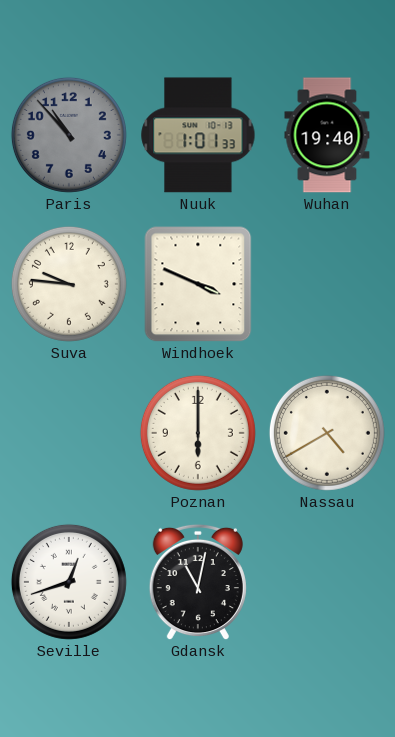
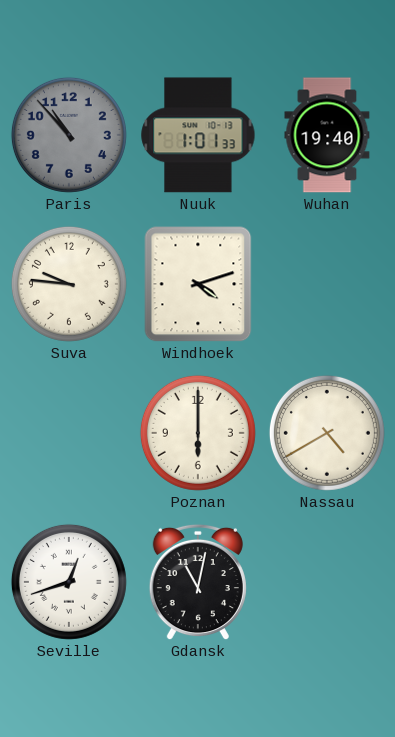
Windhoek: 3:49 -> 4:12
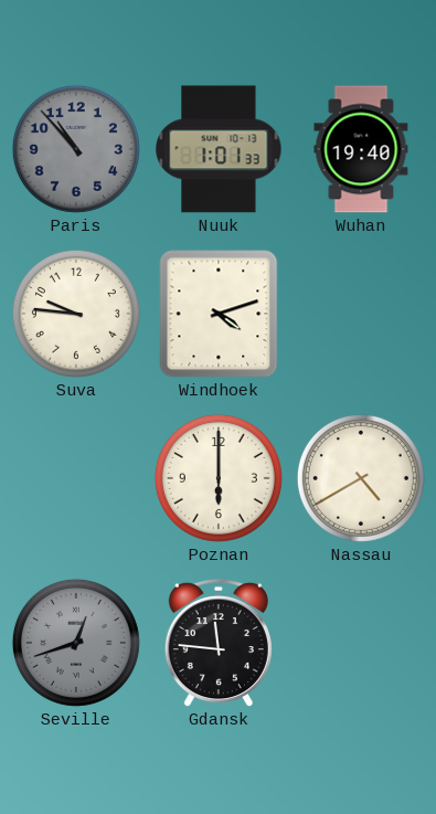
Seville dial: white -> grey
Gdansk: 11:02 -> 11:46
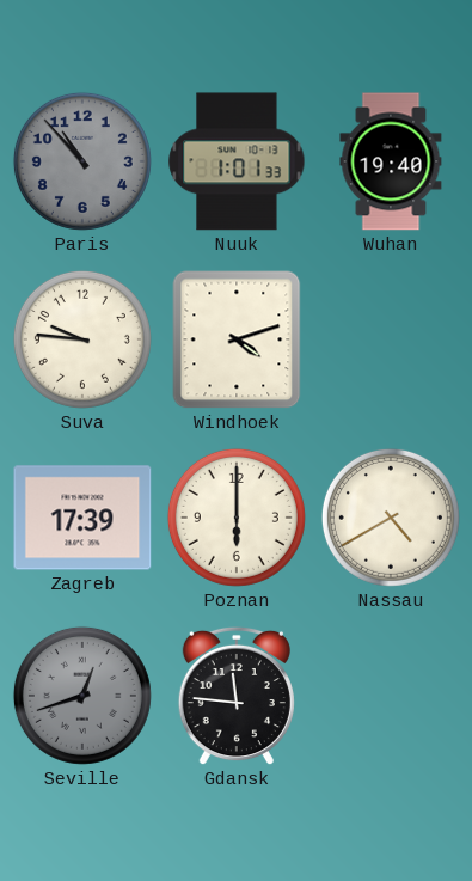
Zagreb: none -> 17:39
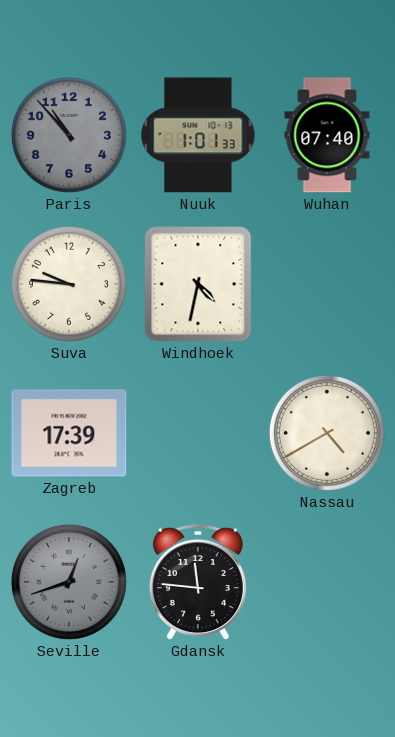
Wuhan: 19:40 -> 07:40
Windhoek: 4:12 -> 4:32
Poznan: 6:00 -> none
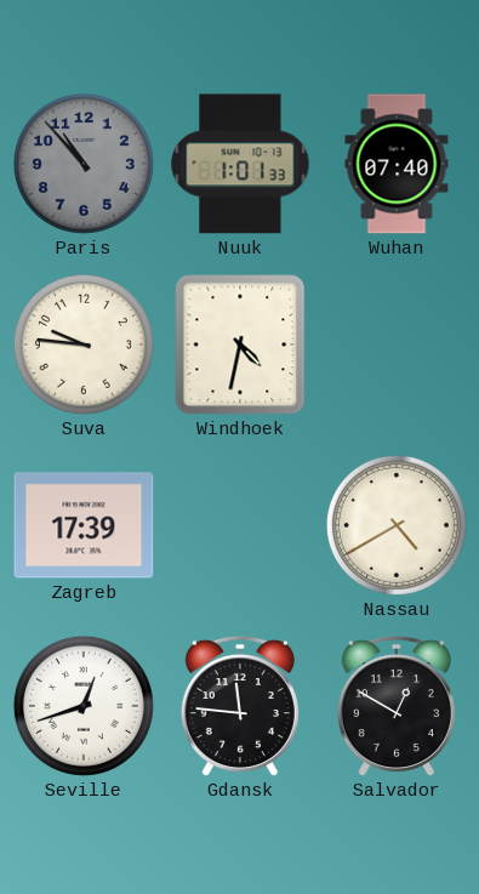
Seville dial: grey -> white
Salvador: none -> 12:50
